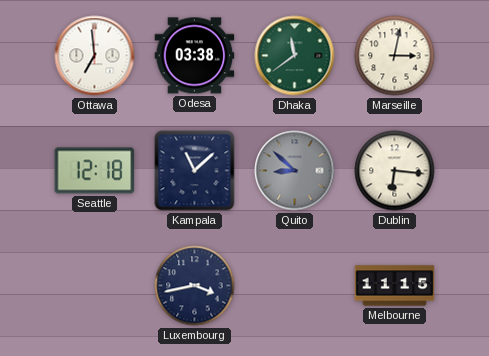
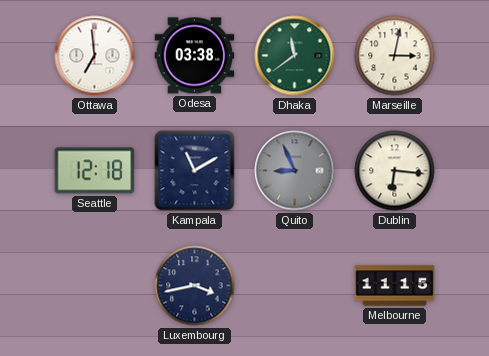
Kampala: 11:08 -> 11:10
Quito: 8:52 -> 8:56
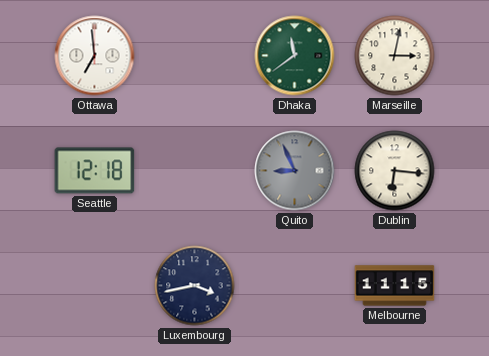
Odesa: 03:38 -> none
Kampala: 11:10 -> none
